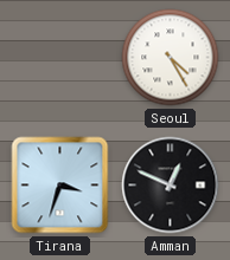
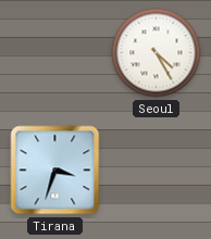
Amman: 12:49 -> none
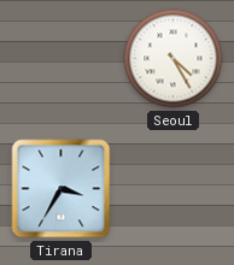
Tirana: 3:33 -> 3:35
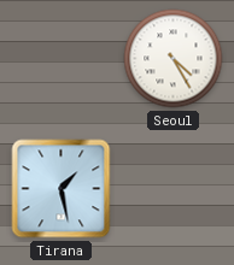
Tirana: 3:35 -> 1:28
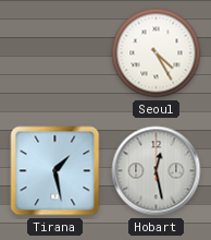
Hobart: none -> 12:28
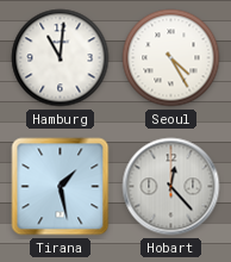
Hamburg: none -> 11:01
Hobart: 12:28 -> 12:23
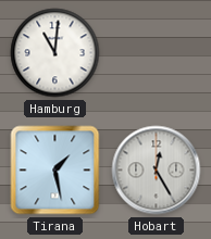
Seoul: 4:25 -> none
Hobart: 12:23 -> 12:25
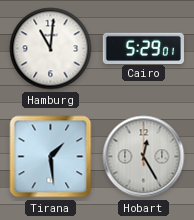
Cairo: none -> 5:29
Tirana: 1:28 -> 1:29
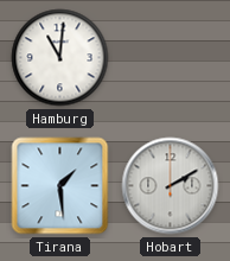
Cairo: 5:29 -> none
Hobart: 12:25 -> 2:10
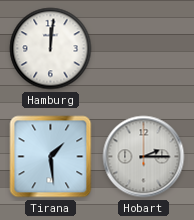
Hamburg: 11:01 -> 12:01
Hobart: 2:10 -> 2:15
